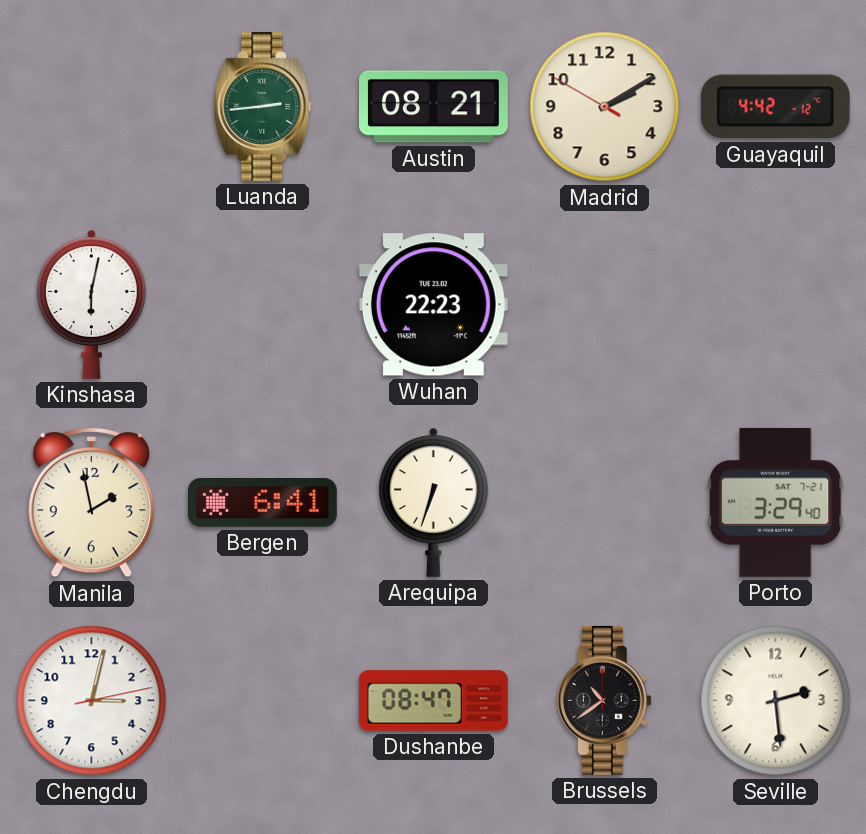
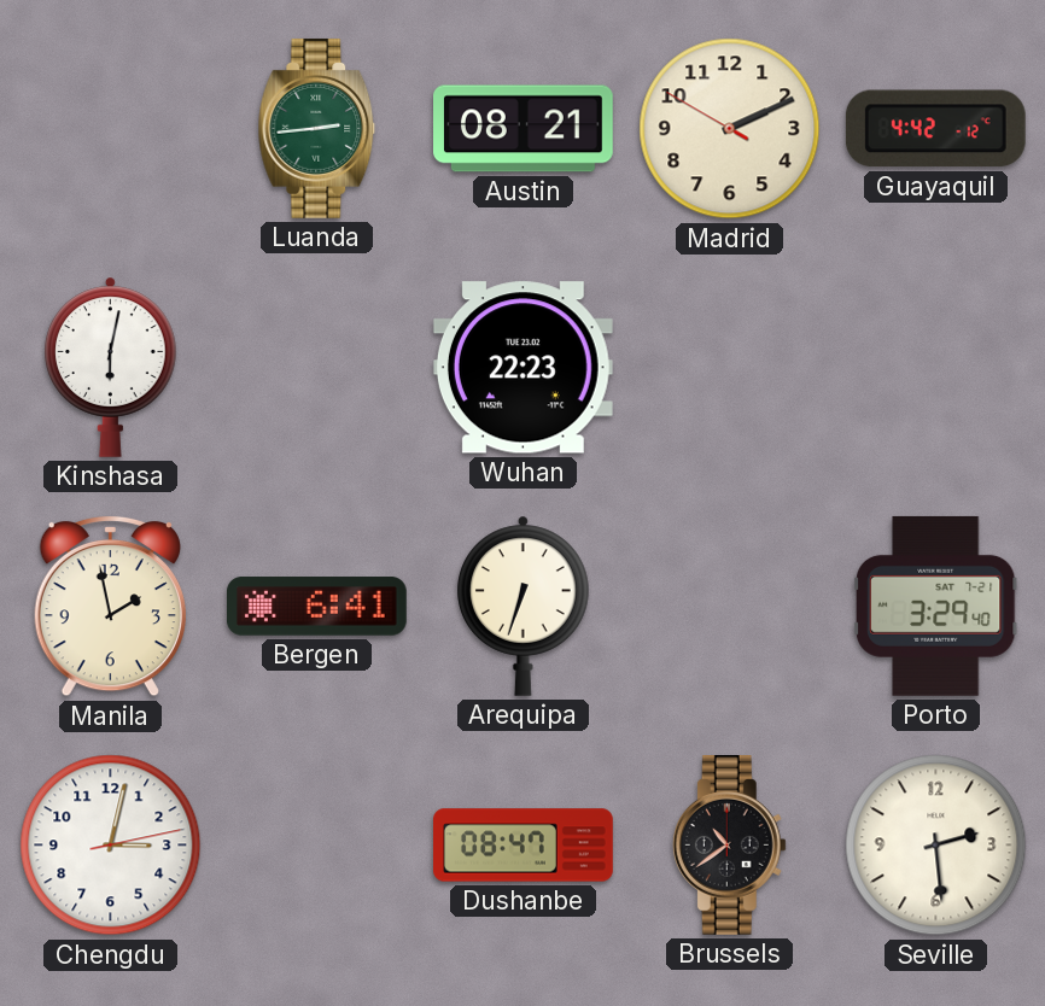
Madrid: 2:09 -> 2:10
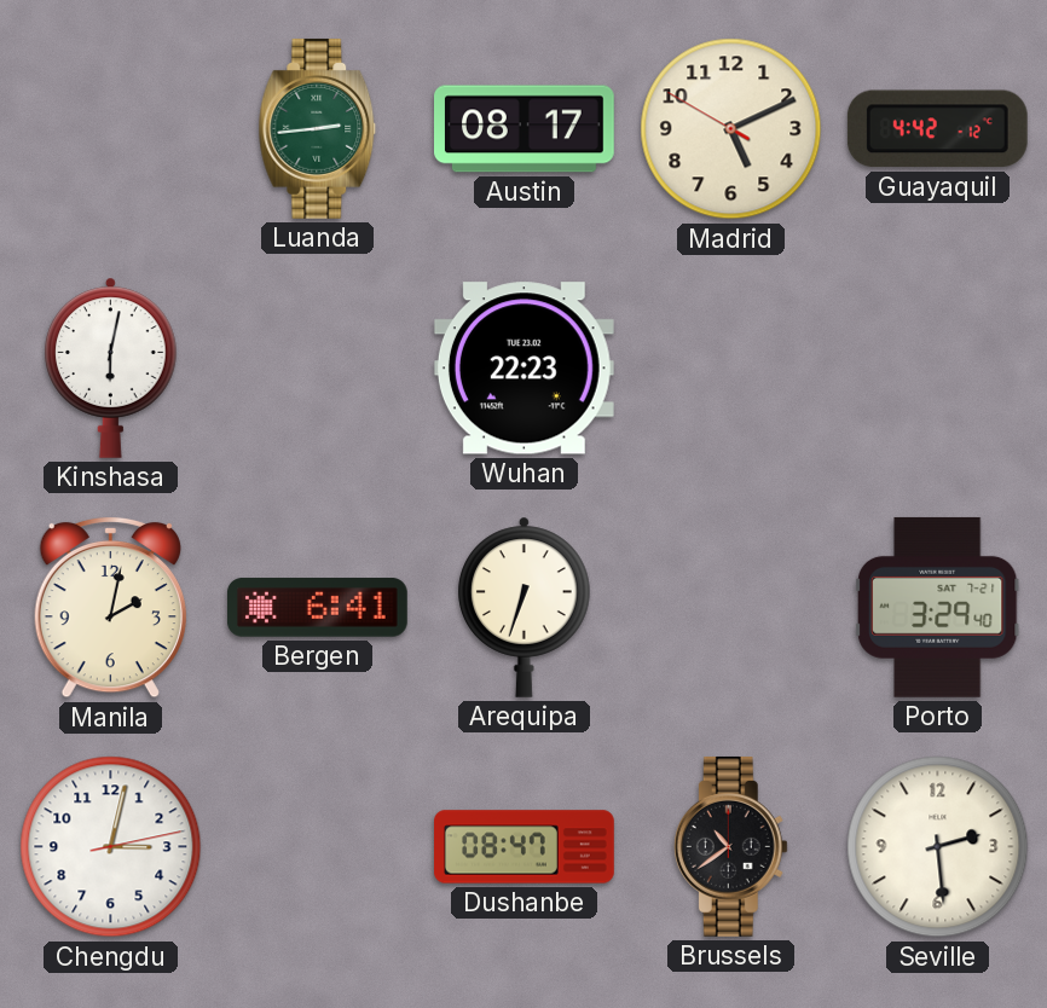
Austin: 08:21 -> 08:17
Madrid: 2:10 -> 5:10
Manila: 1:58 -> 2:02
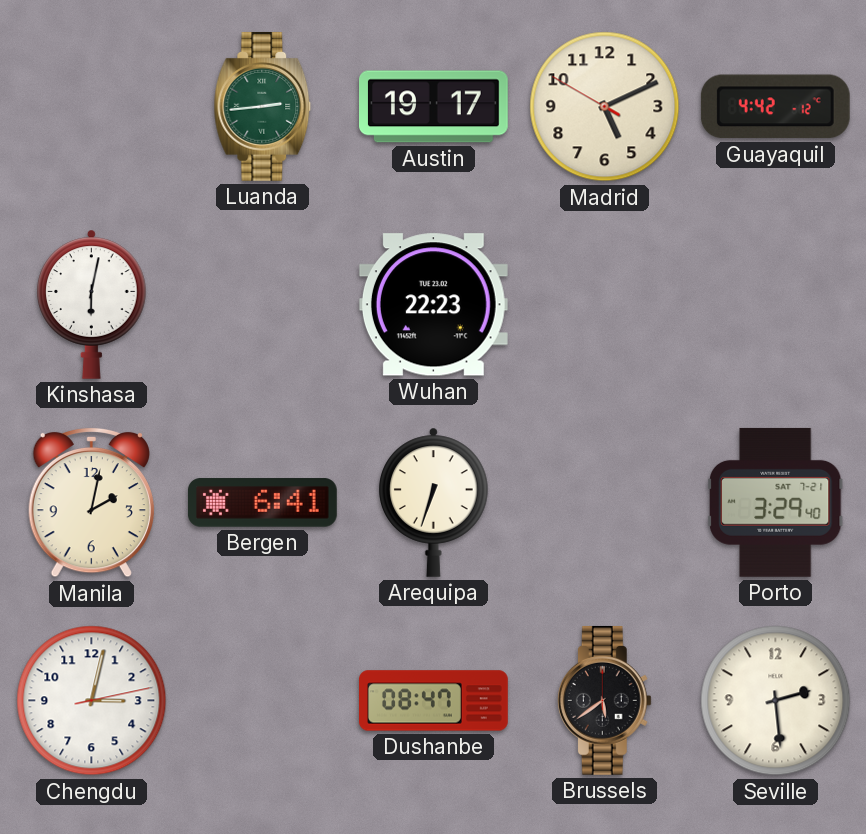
Austin: 08:17 -> 19:17
Brussels: 10:39 -> 5:39
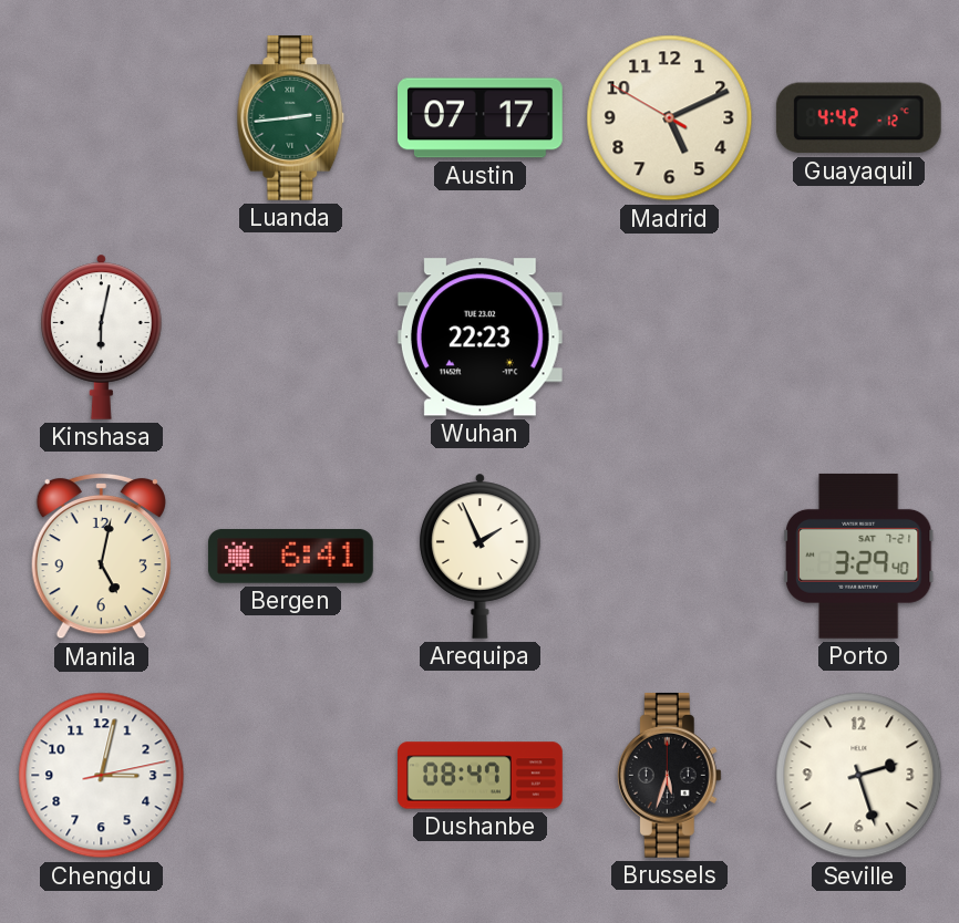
Austin: 19:17 -> 07:17
Manila: 2:02 -> 5:02
Arequipa: 6:33 -> 1:56
Brussels: 5:39 -> 5:33
Seville: 2:29 -> 2:27
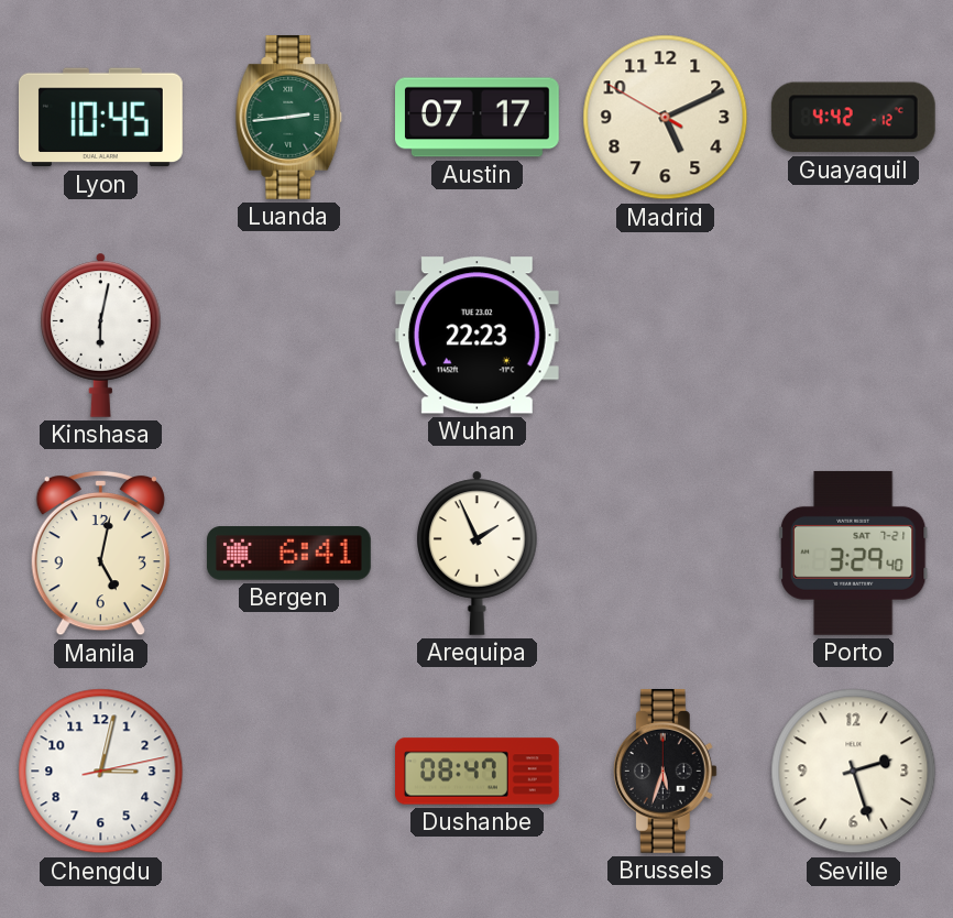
Lyon: none -> 10:45
